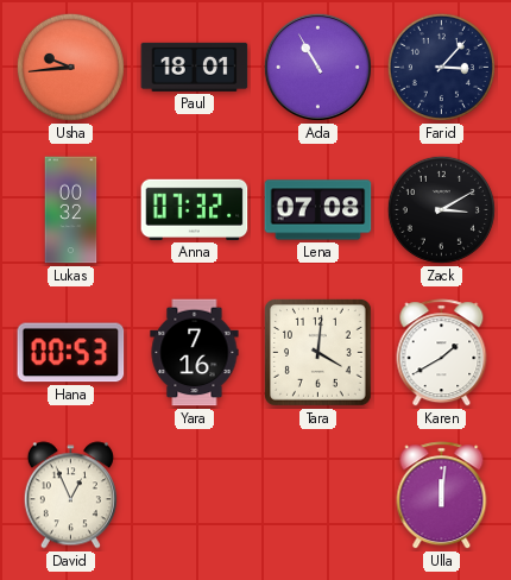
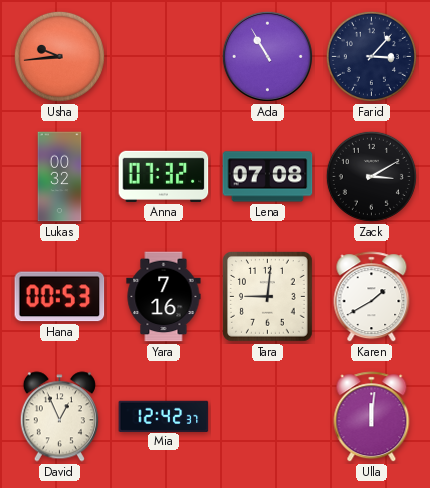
Paul: 18:01 -> none
Tara: 4:01 -> 9:01
Mia: none -> 12:42
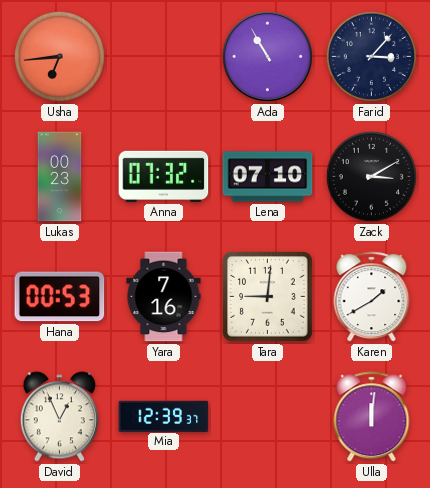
Usha: 9:44 -> 6:44
Lukas: 00:32 -> 00:23
Lena: 07:08 -> 07:10
Mia: 12:42 -> 12:39
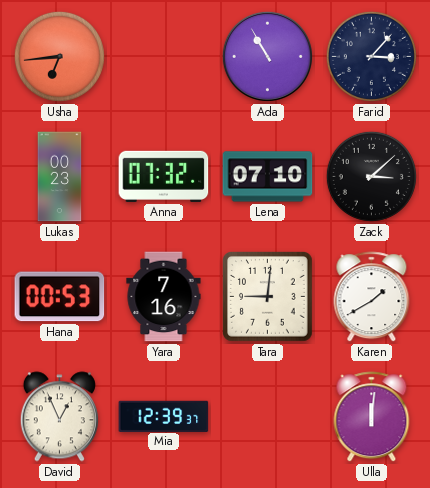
Zack: 3:10 -> 3:08
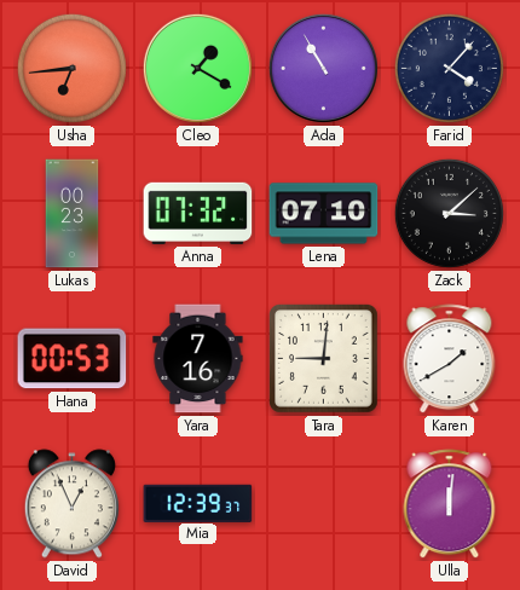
Cleo: none -> 1:20
Farid: 3:07 -> 4:07
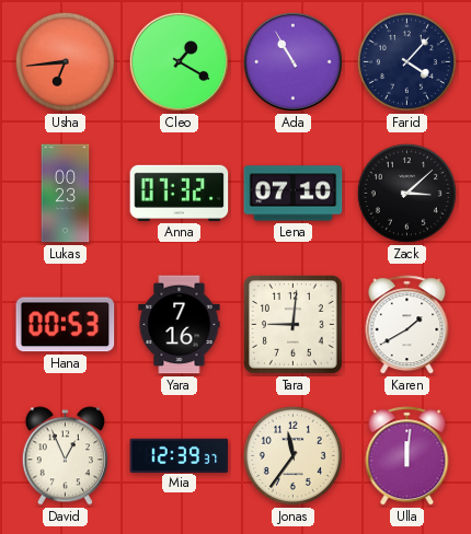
Jonas: none -> 11:36
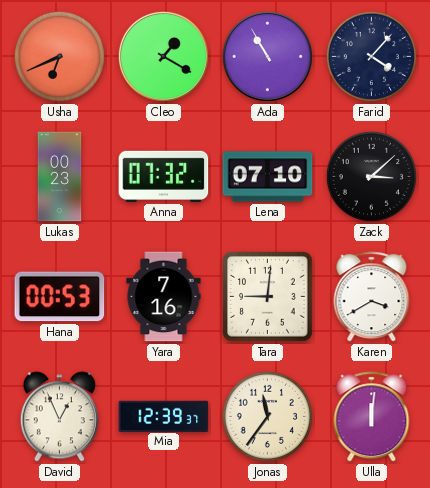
Usha: 6:44 -> 6:41
Karen: 1:40 -> 3:40
